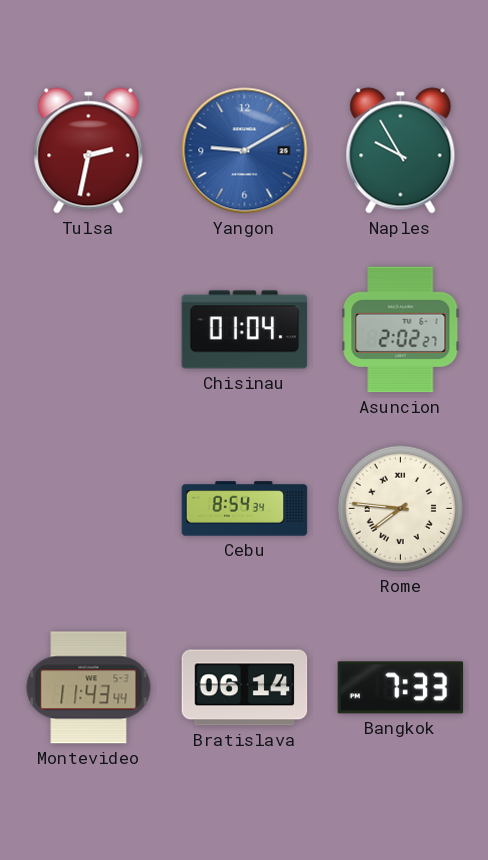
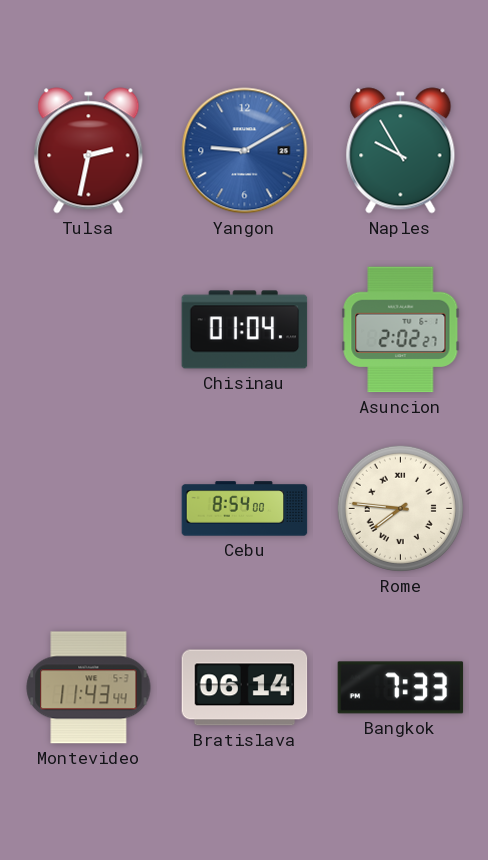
Cebu: 8:54:34 -> 8:54:00
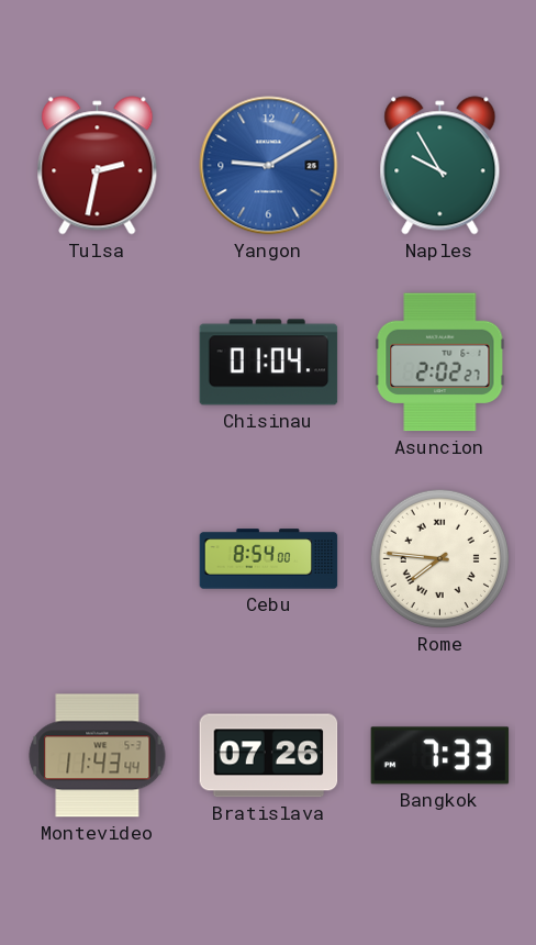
Bratislava: 06:14 -> 07:26
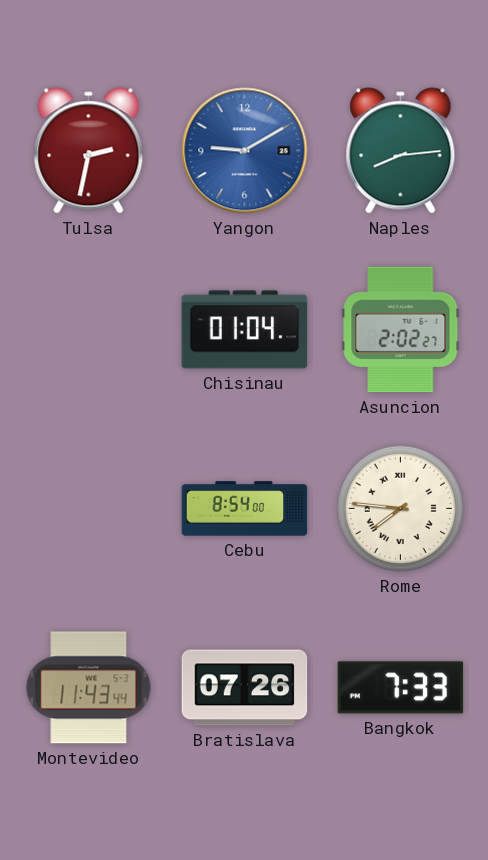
Naples: 9:55 -> 8:14
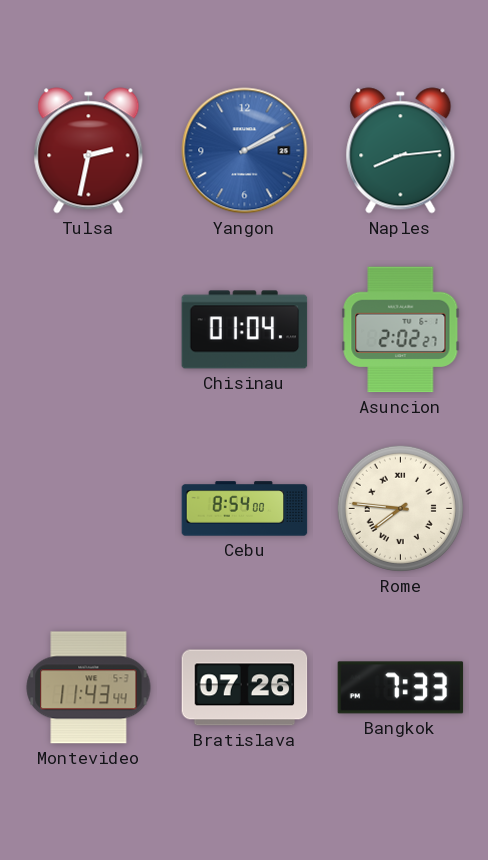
Yangon: 9:10 -> 2:10
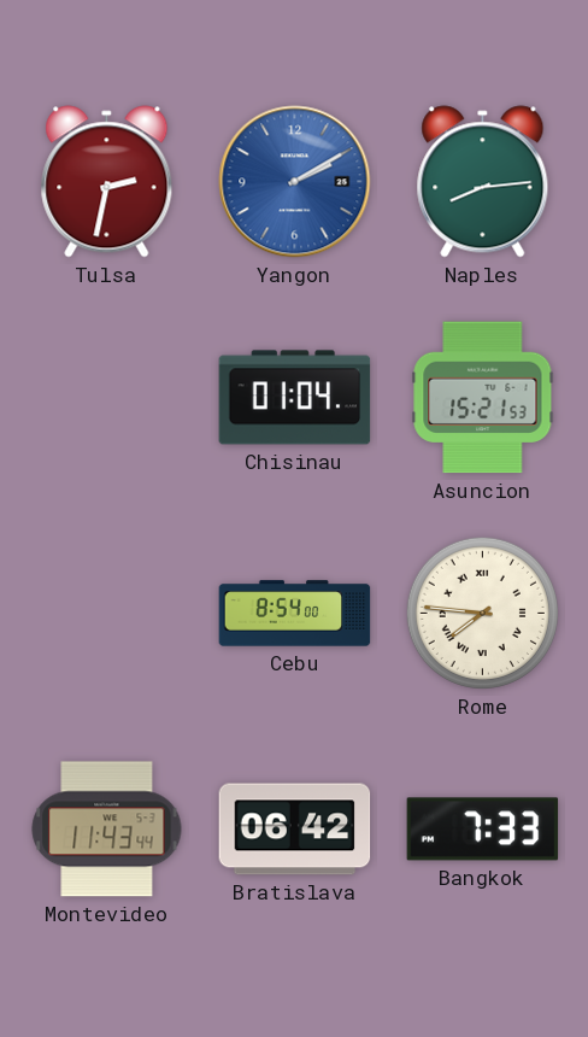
Asuncion: 2:02 -> 15:21
Bratislava: 07:26 -> 06:42
